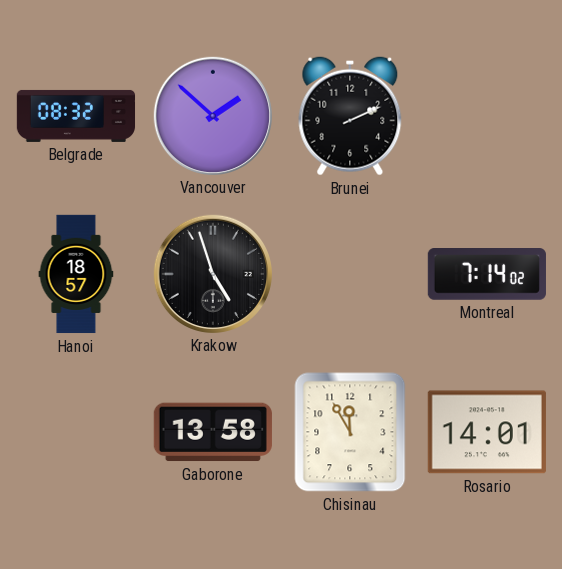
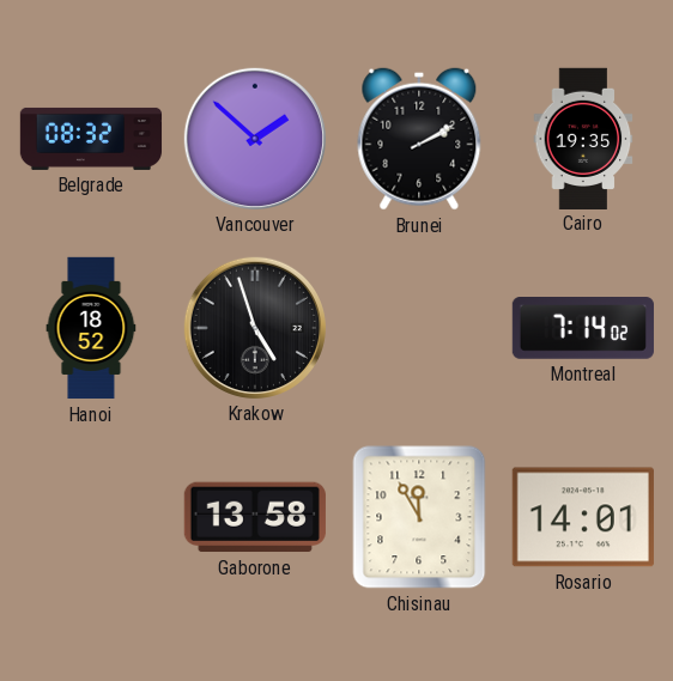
Brunei: 2:11 -> 2:10
Cairo: none -> 19:35
Hanoi: 18:57 -> 18:52
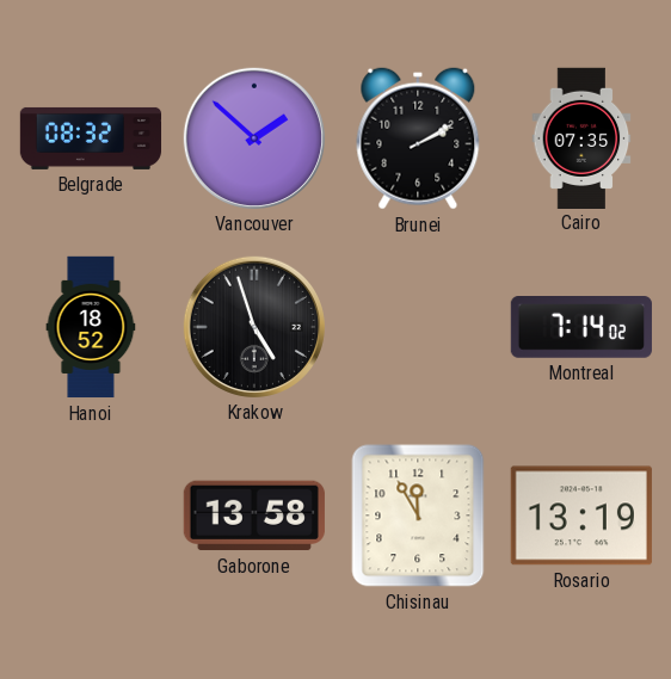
Cairo: 19:35 -> 07:35
Rosario: 14:01 -> 13:19
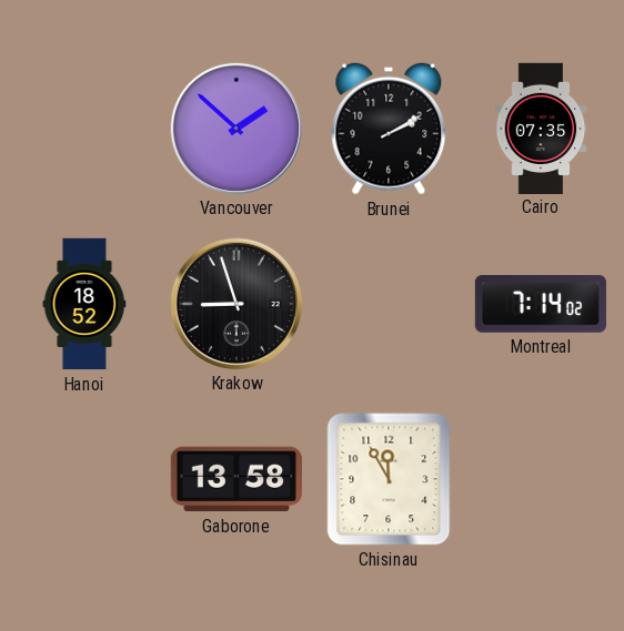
Belgrade: 08:32 -> none
Krakow: 4:57 -> 8:57
Rosario: 13:19 -> none
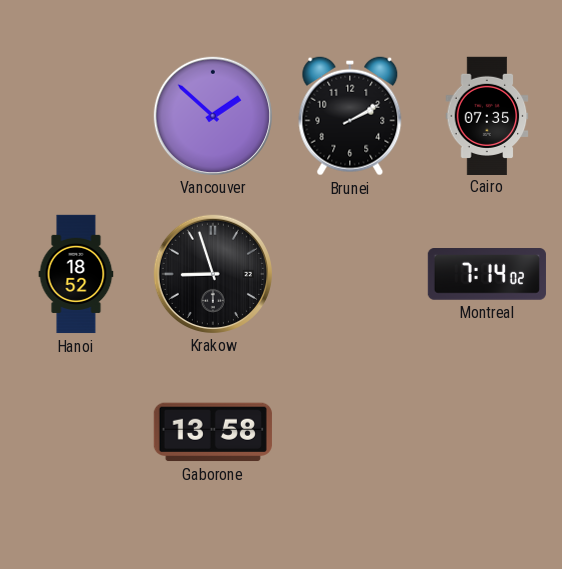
Chisinau: 11:55 -> none
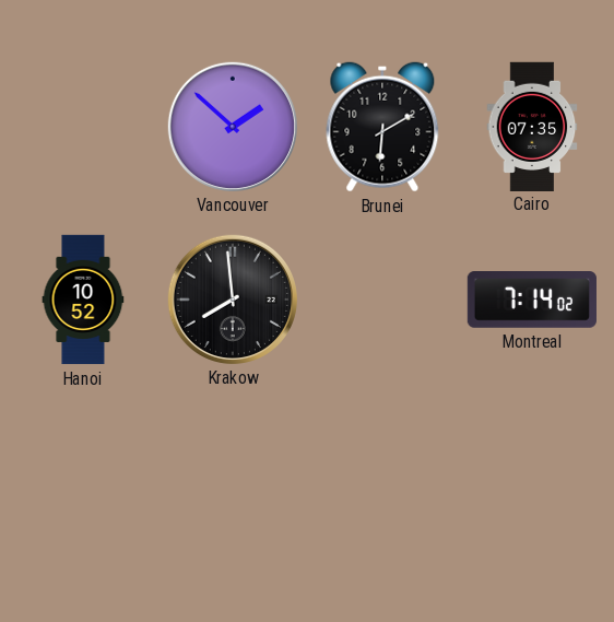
Brunei: 2:10 -> 6:10
Hanoi: 18:52 -> 10:52
Krakow: 8:57 -> 7:59
Gaborone: 13:58 -> none
